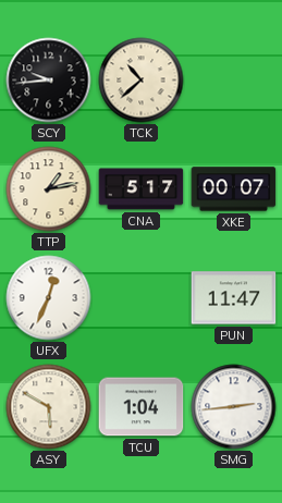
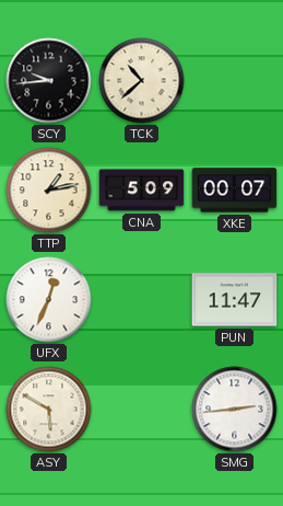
CNA: 5:17 -> 5:09
TCU: 1:04 -> none
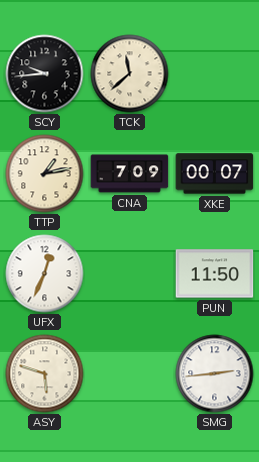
TCK: 10:38 -> 11:38
CNA: 5:09 -> 7:09
PUN: 11:47 -> 11:50
ASY: 5:50 -> 5:48
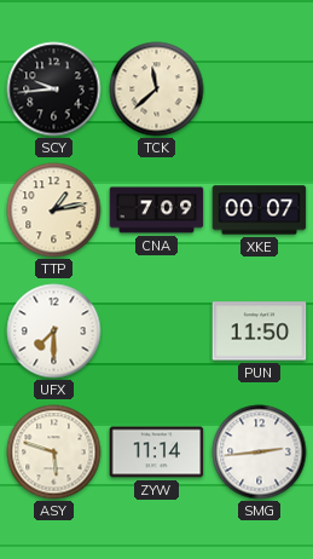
UFX: 12:34 -> 7:30
ZYW: none -> 11:14
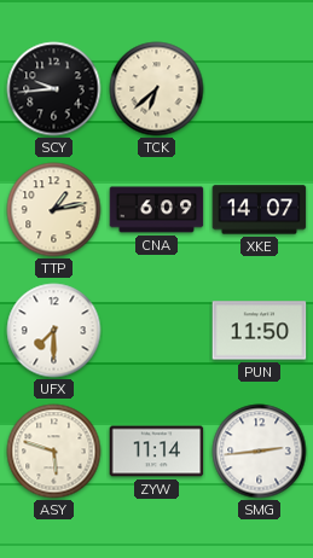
TCK: 11:38 -> 6:38
CNA: 7:09 -> 6:09
XKE: 00:07 -> 14:07
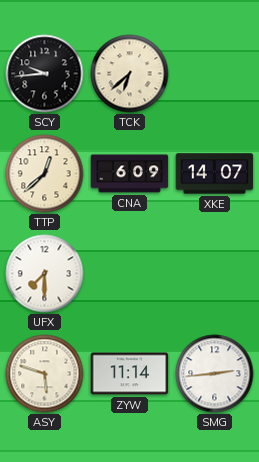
TTP: 1:13 -> 12:38
PUN: 11:50 -> none
